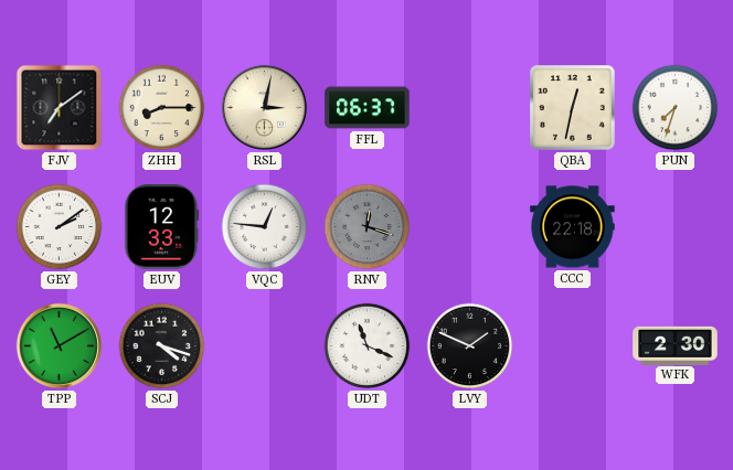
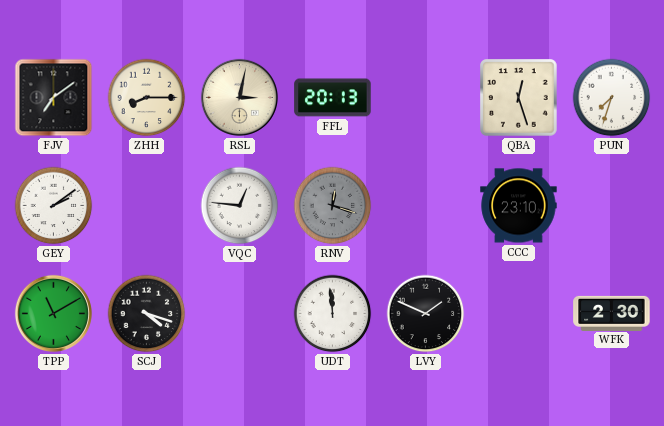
FFL: 06:37 -> 20:13
QBA: 12:32 -> 12:27
EUV: 12:33 -> none
CCC: 22:18 -> 23:10
UDT: 11:19 -> 11:59
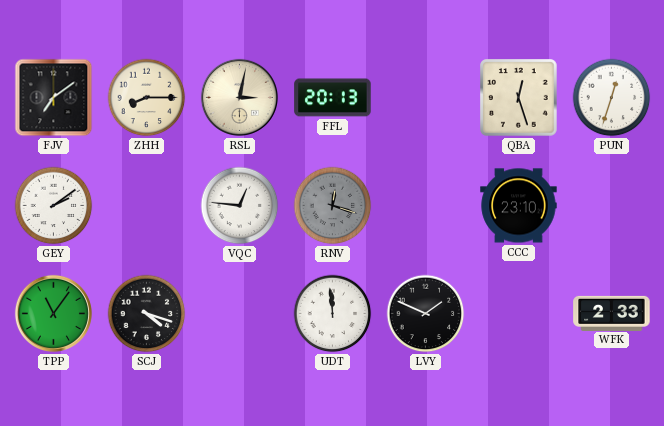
PUN: 7:33 -> 12:33
TPP: 11:10 -> 11:06
WFK: 2:30 -> 2:33
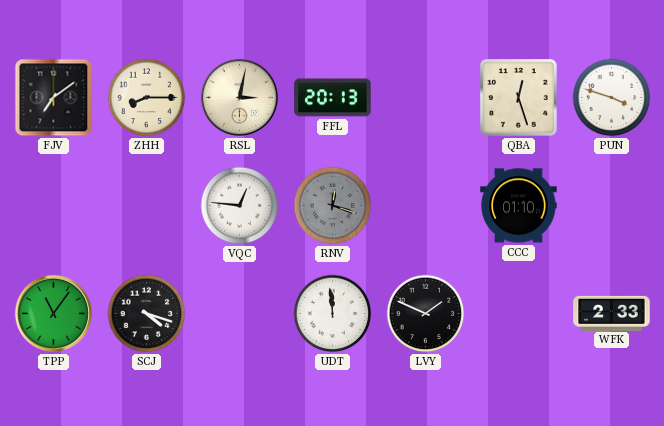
PUN: 12:33 -> 3:48
GEY: 2:09 -> none
CCC: 23:10 -> 01:10
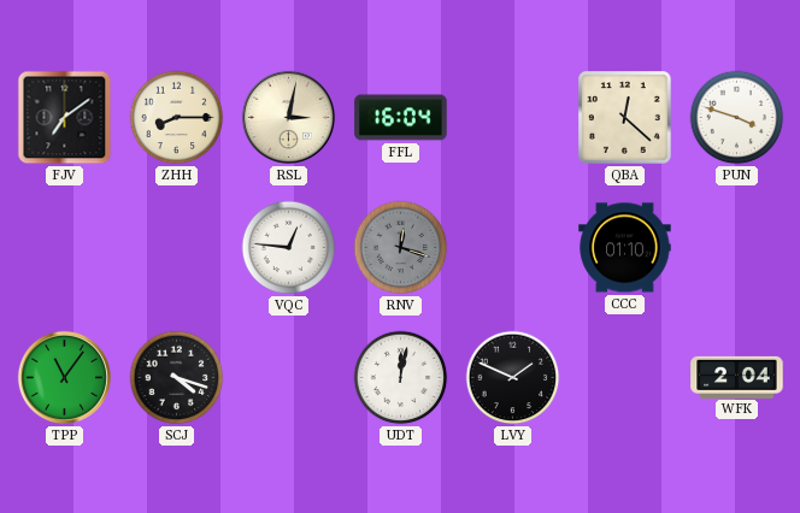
FFL: 20:13 -> 16:04
QBA: 12:27 -> 12:22
UDT: 11:59 -> 12:02
WFK: 2:33 -> 2:04
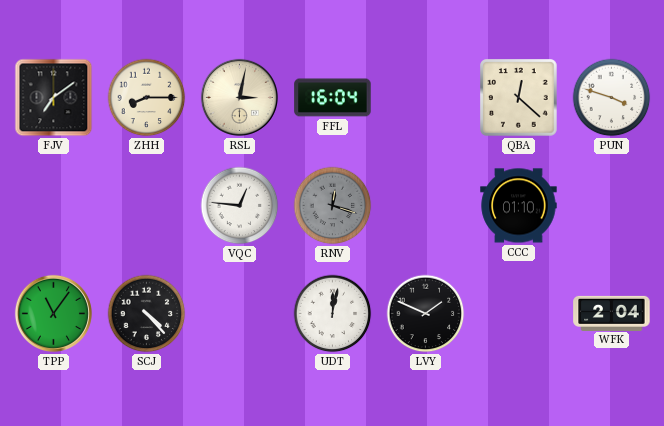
SCJ: 4:18 -> 4:23
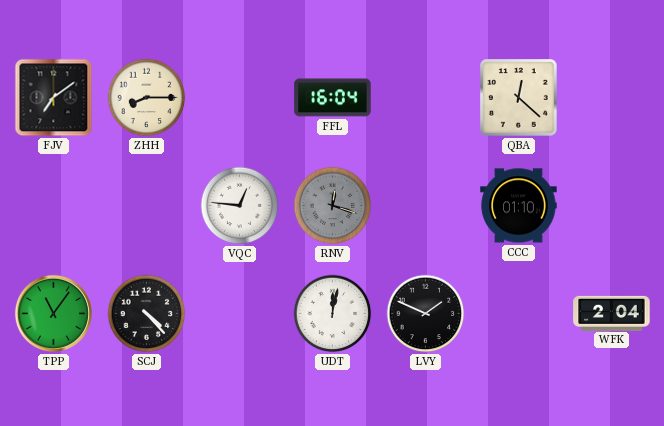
RSL: 3:02 -> none
PUN: 3:48 -> none
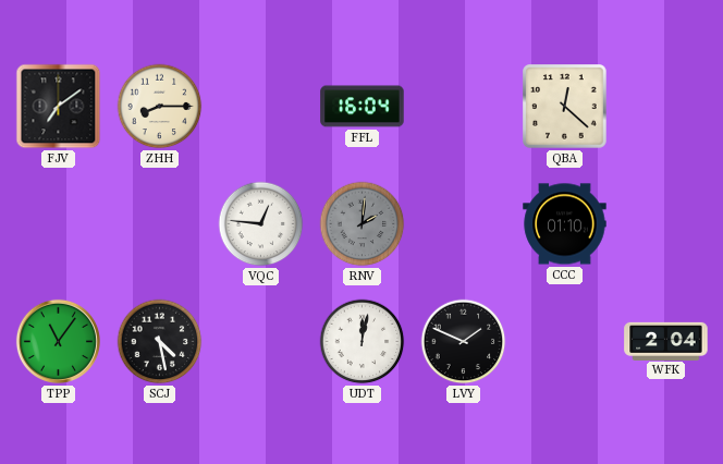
RNV: 12:18 -> 2:01
SCJ: 4:23 -> 4:28
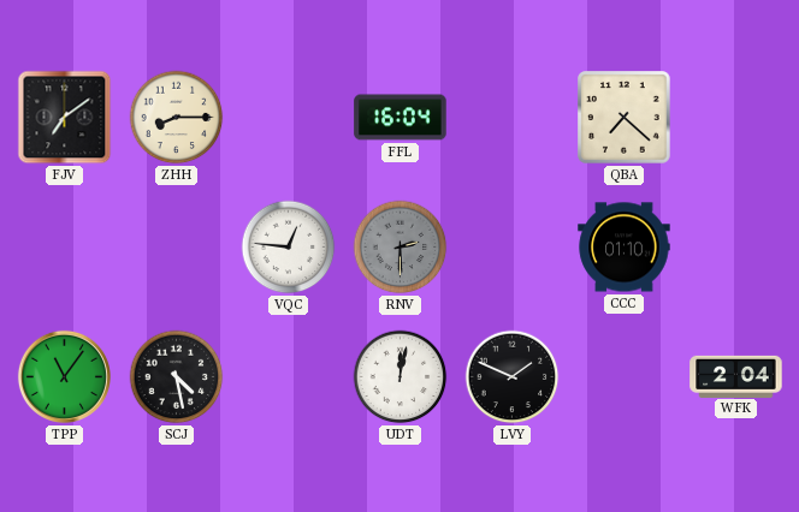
QBA: 12:22 -> 7:22
RNV: 2:01 -> 2:30
